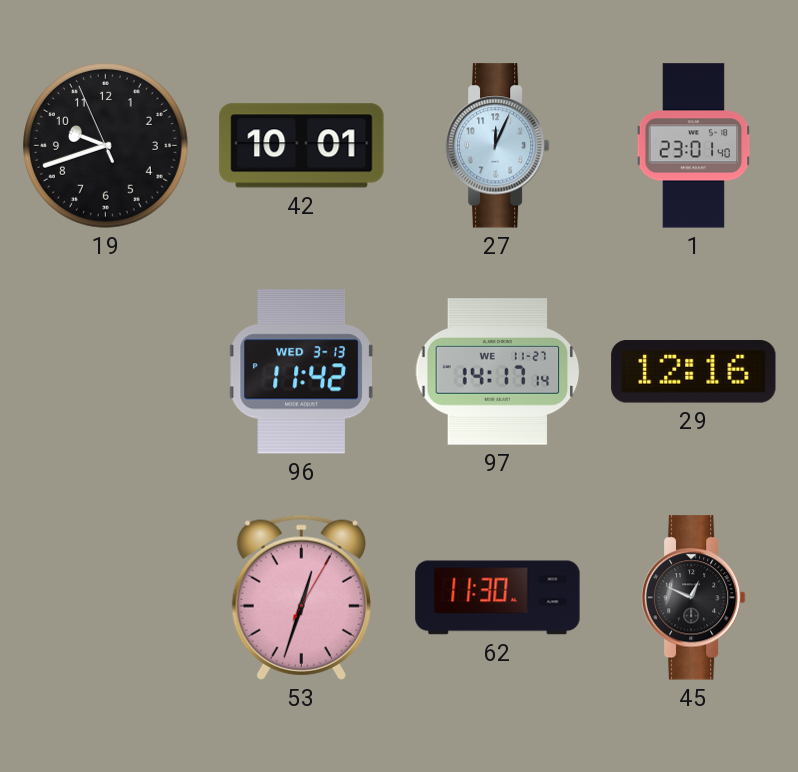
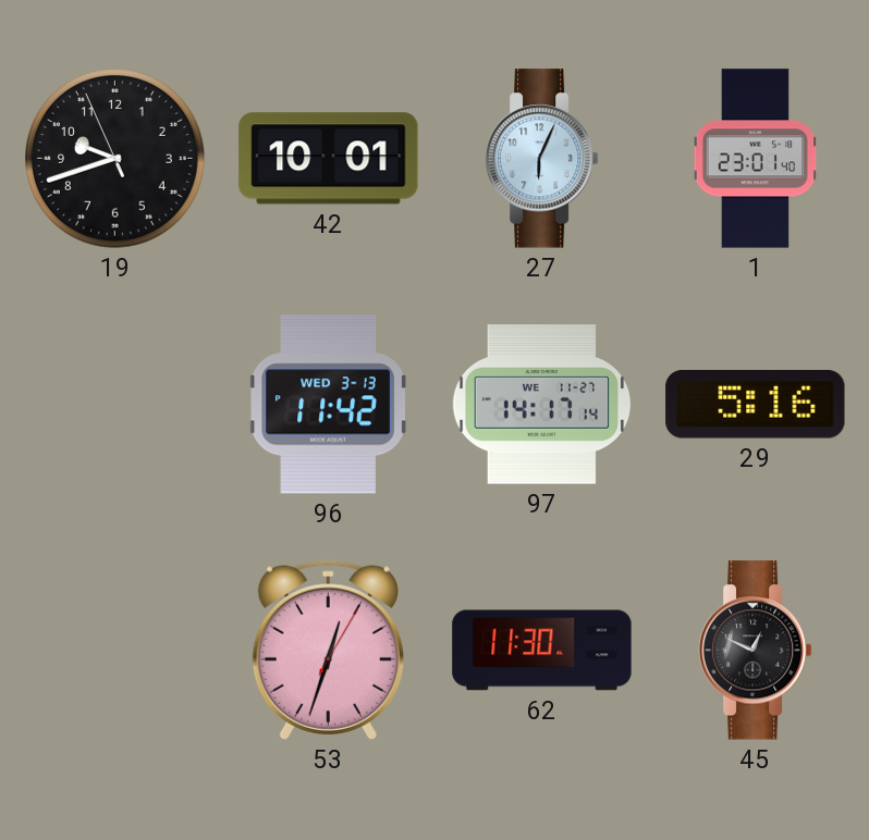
27: 12:04 -> 6:04
29: 12:16 -> 5:16
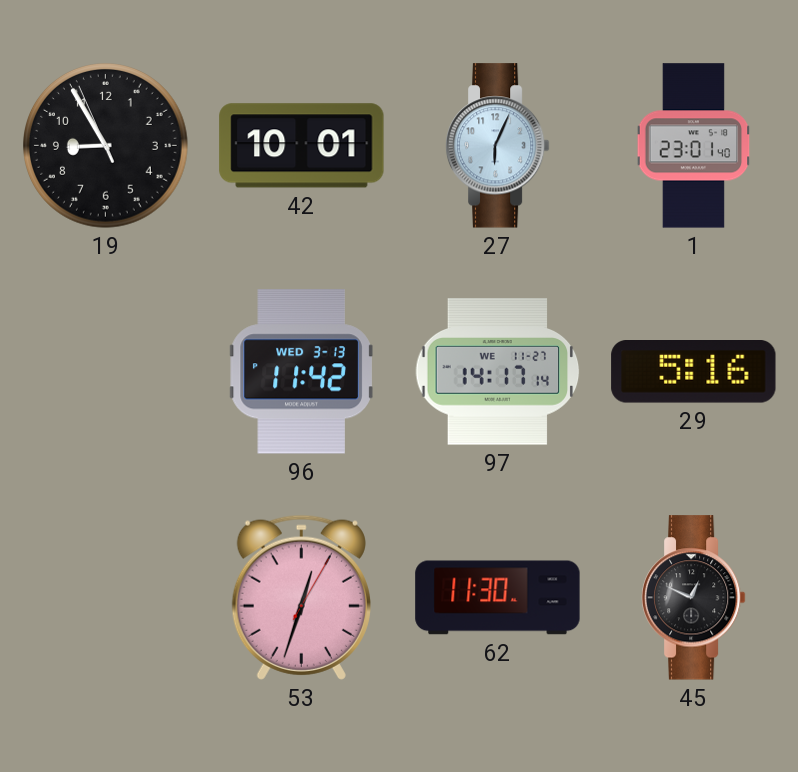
19: 9:41 -> 8:54
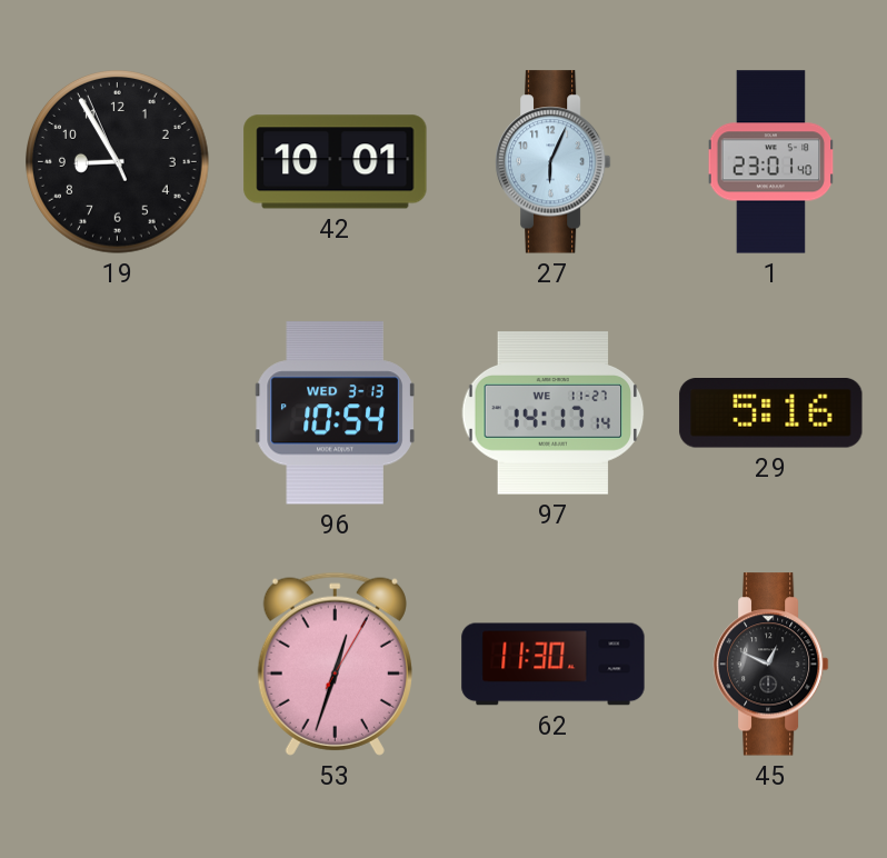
96: 11:42 -> 10:54
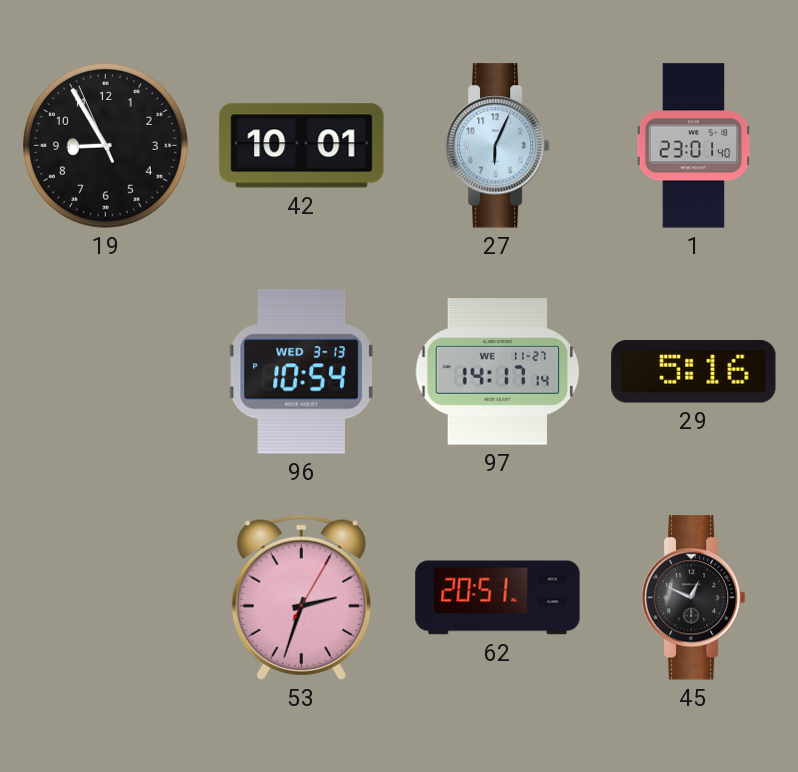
53: 12:33 -> 2:33
62: 11:30 -> 20:51
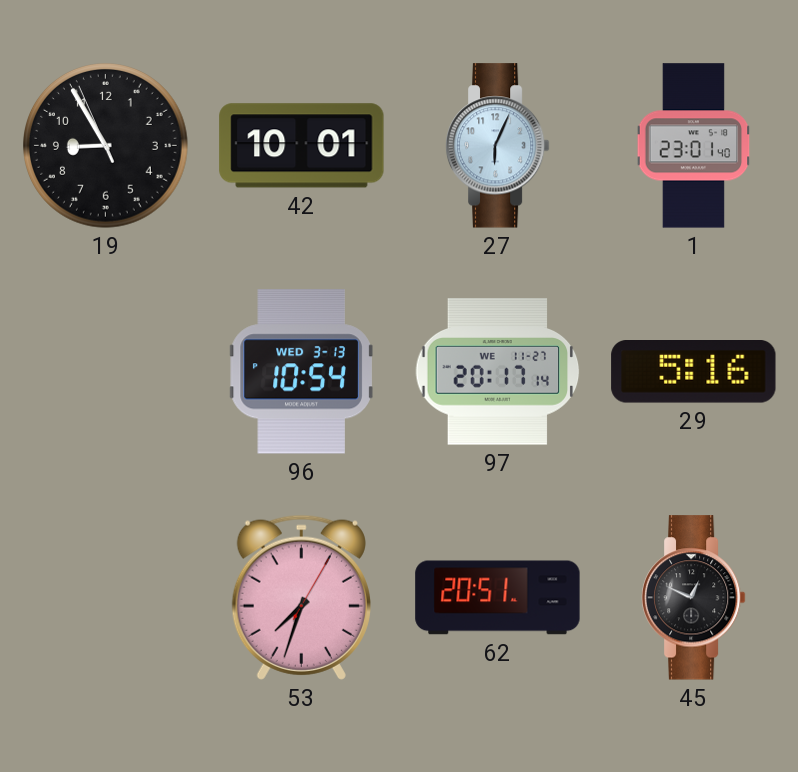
97: 14:17 -> 20:17
53: 2:33 -> 7:33
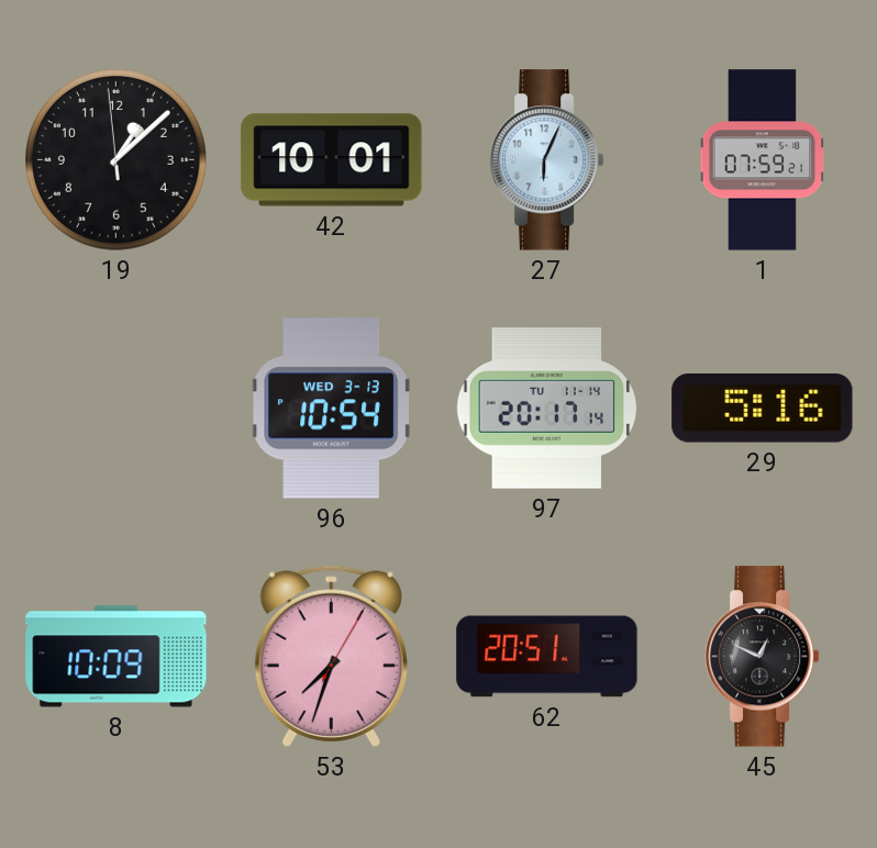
19: 8:54 -> 1:07
1: 23:01 -> 07:59
97 date: WE 11-27 -> TU 11-14
8: none -> 10:09
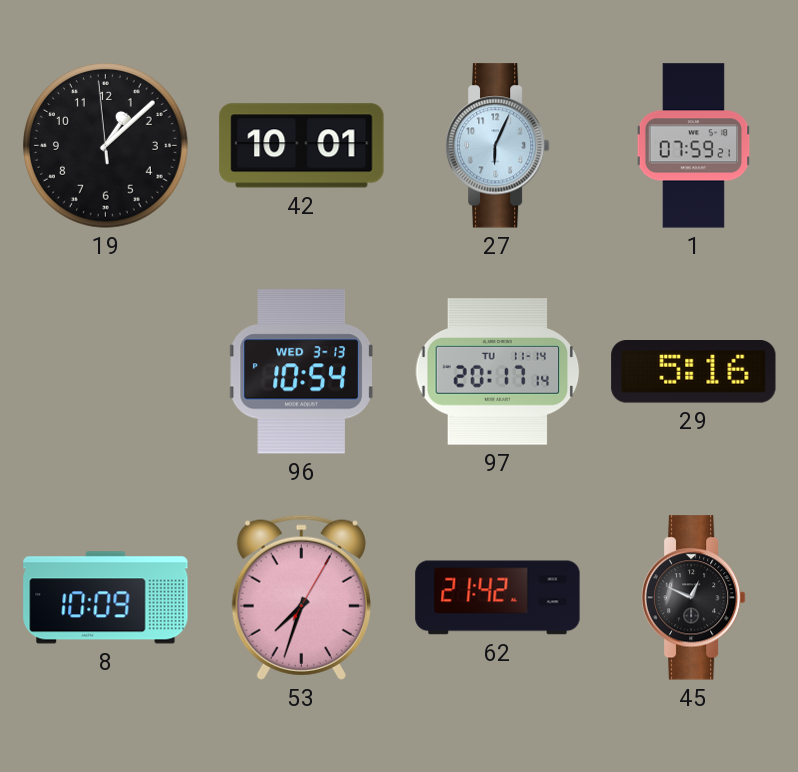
62: 20:51 -> 21:42
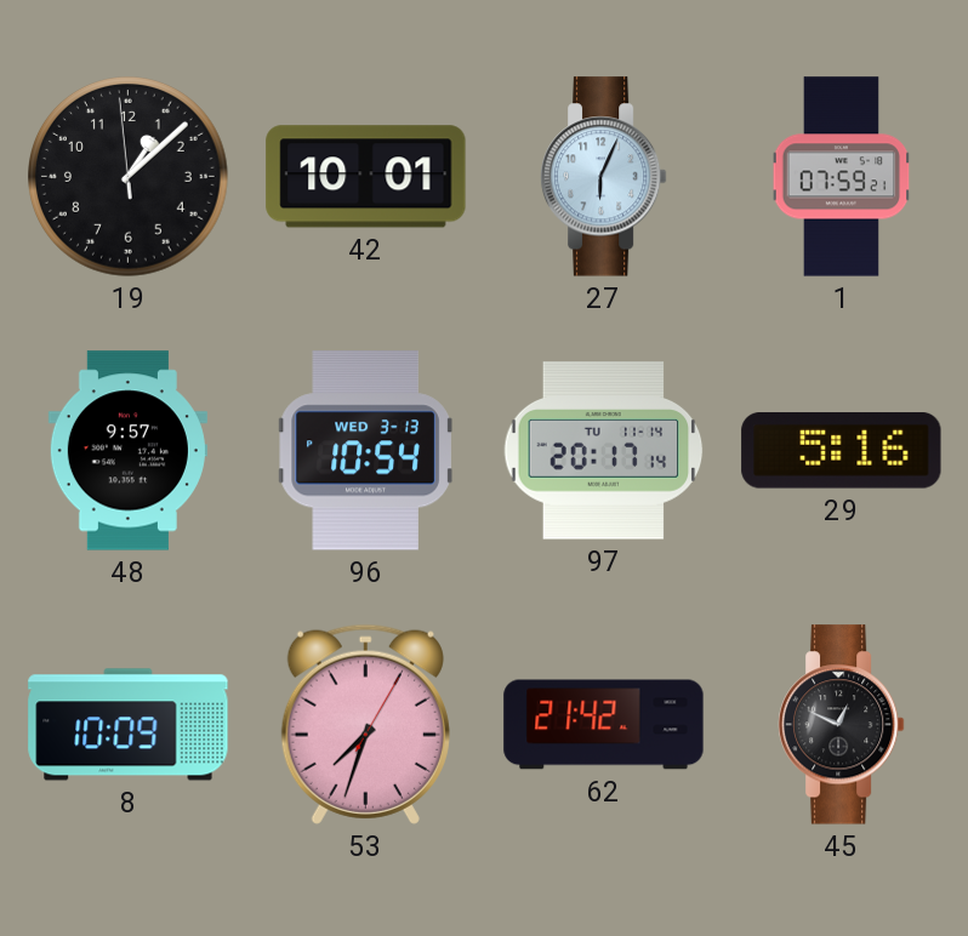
48: none -> 9:57
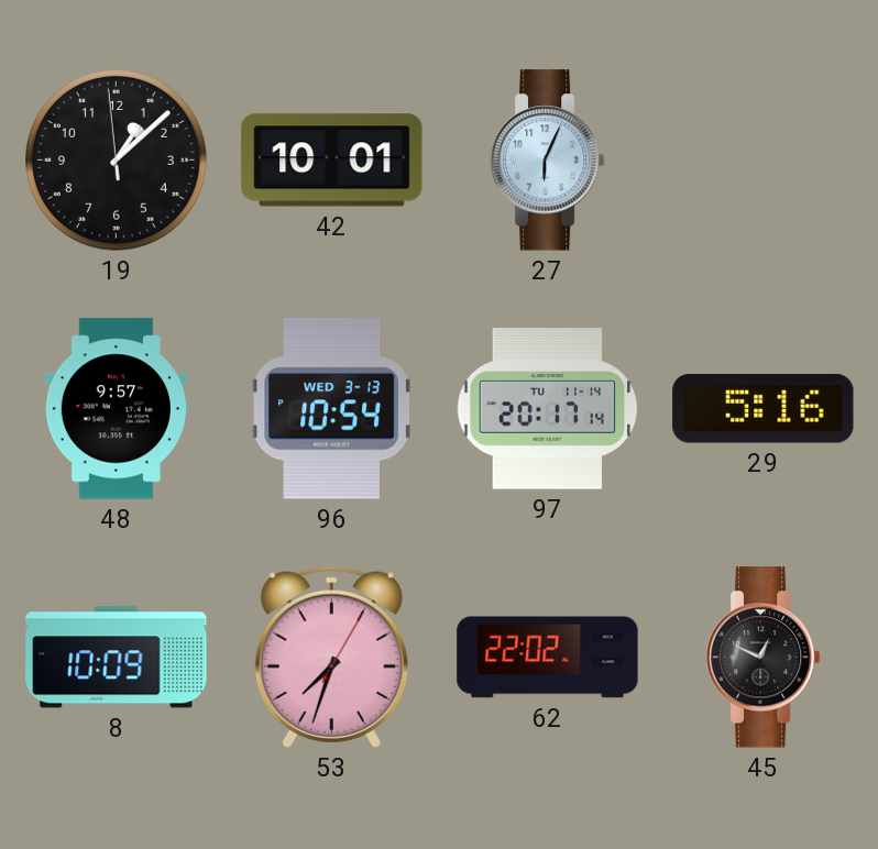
1: 07:59 -> none
62: 21:42 -> 22:02
